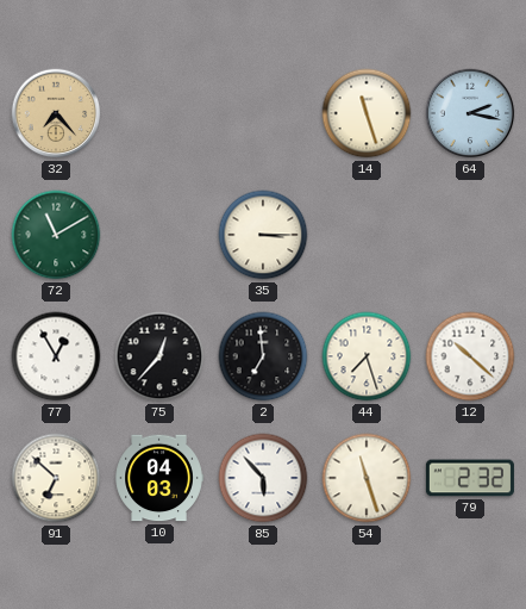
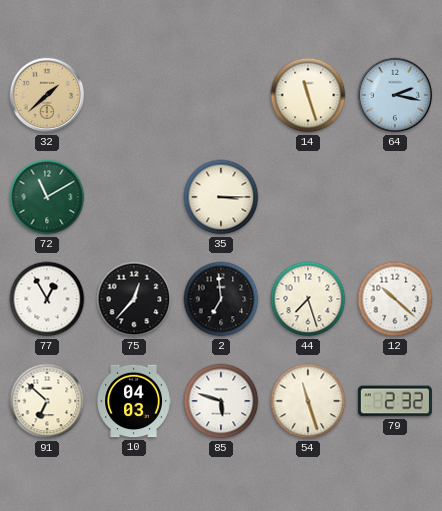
32: 7:23 -> 1:38
85: 5:53 -> 5:48
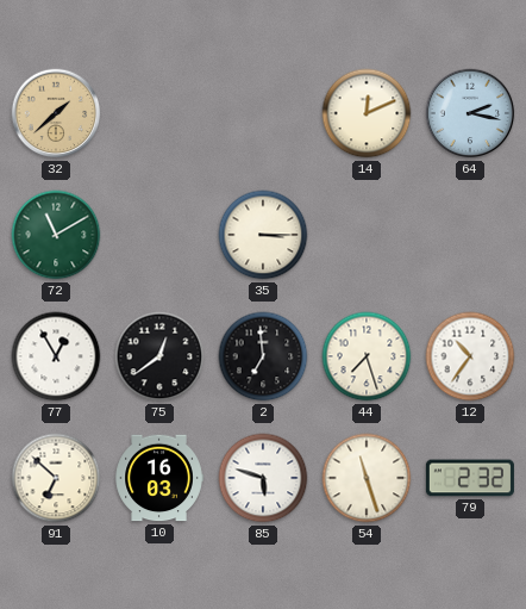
14: 11:27 -> 12:11
75: 12:37 -> 12:39
12: 10:22 -> 10:36
10: 04:03 -> 16:03
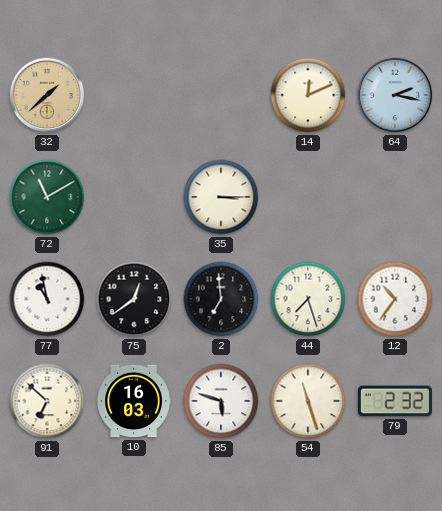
77: 12:55 -> 10:58
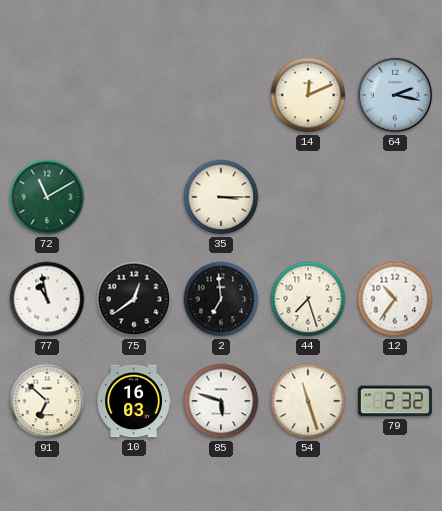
32: 1:38 -> none
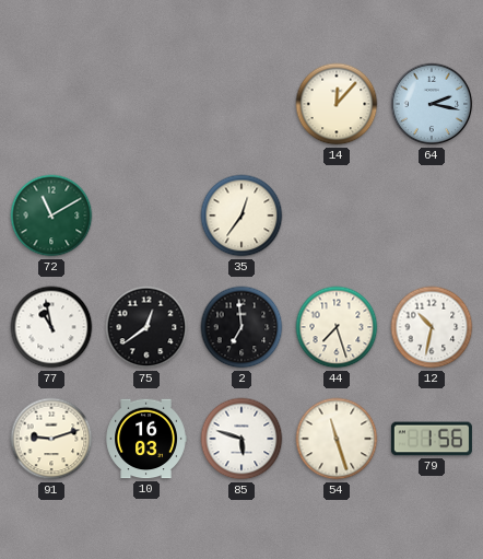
14: 12:11 -> 12:07
35: 3:15 -> 12:36
12: 10:36 -> 10:32
91: 6:52 -> 9:12
79: 2:32 -> 1:56
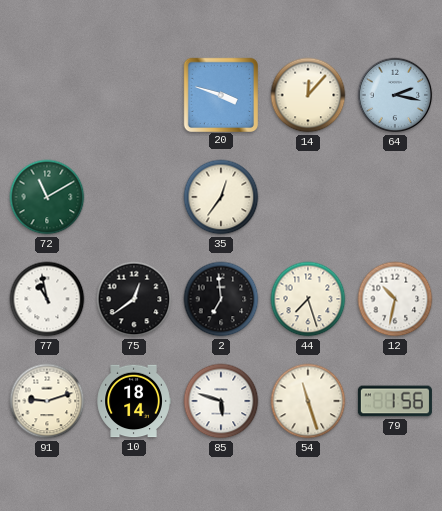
20: none -> 3:48
10: 16:03 -> 18:14
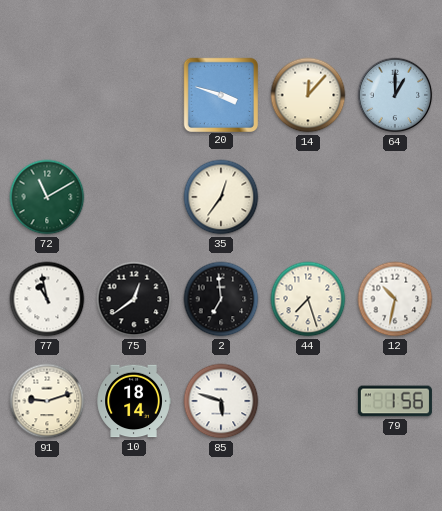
64: 2:17 -> 1:00
54: 11:27 -> none
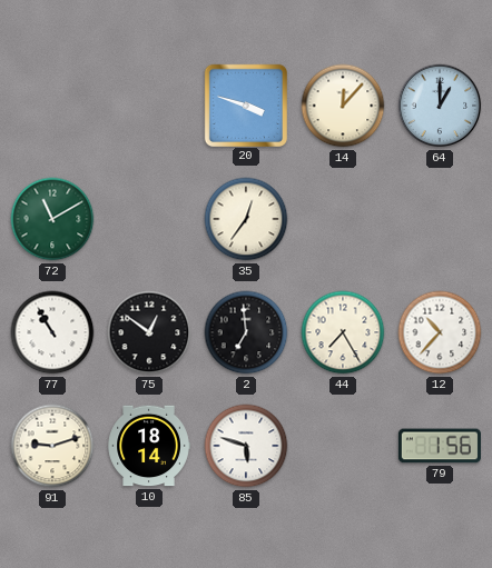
77: 10:58 -> 10:55
75: 12:39 -> 12:51
44: 7:27 -> 7:25
12: 10:32 -> 10:37
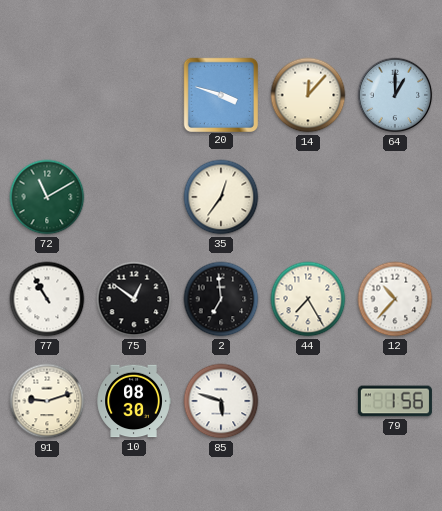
10: 18:14 -> 08:30
